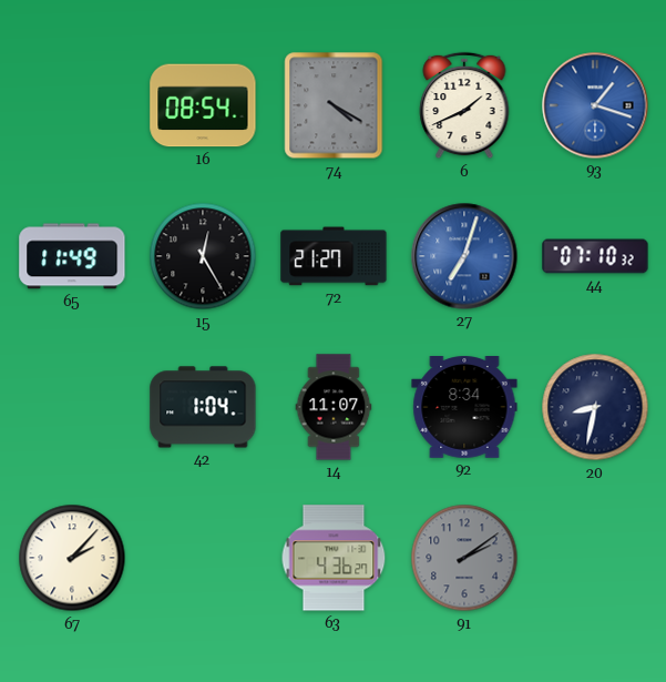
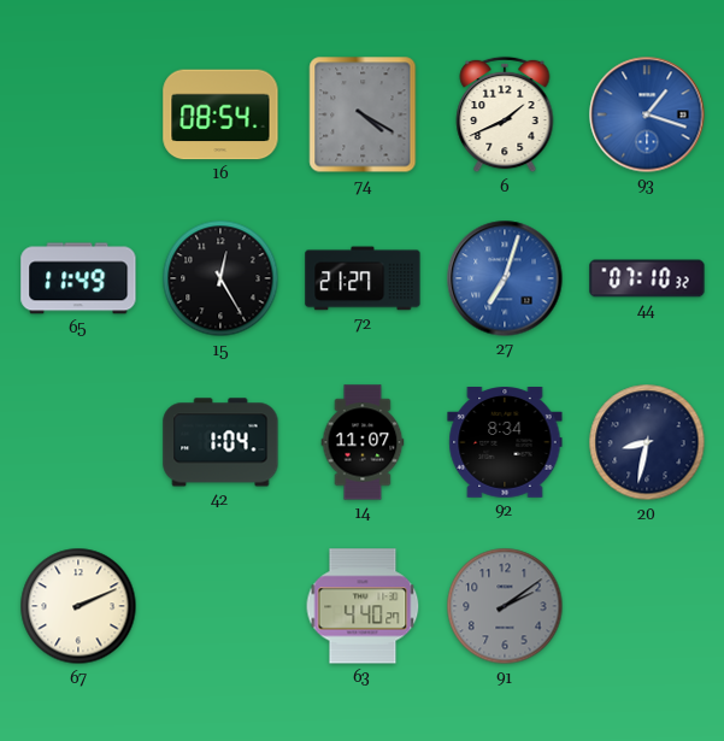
67: 2:07 -> 2:11
63: 4:36 -> 4:40
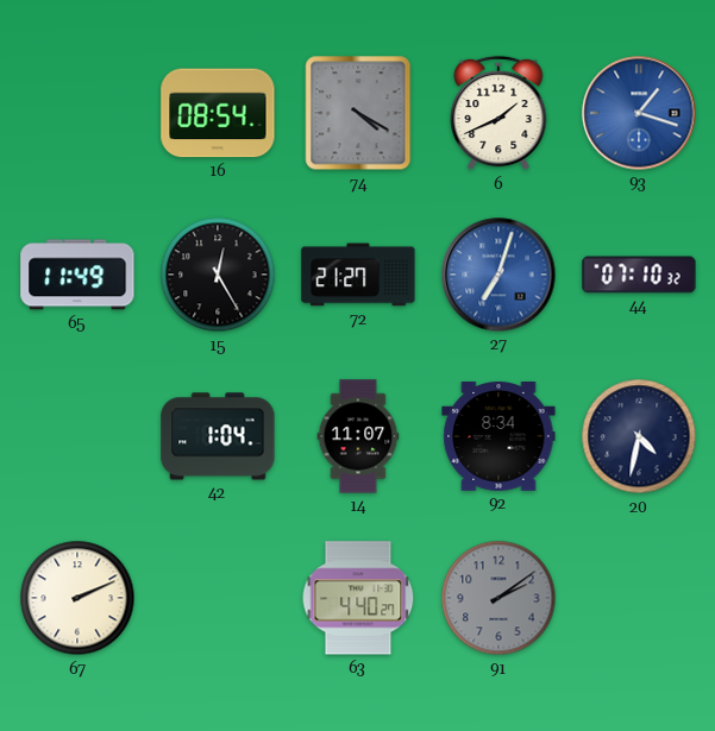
20: 8:32 -> 4:32
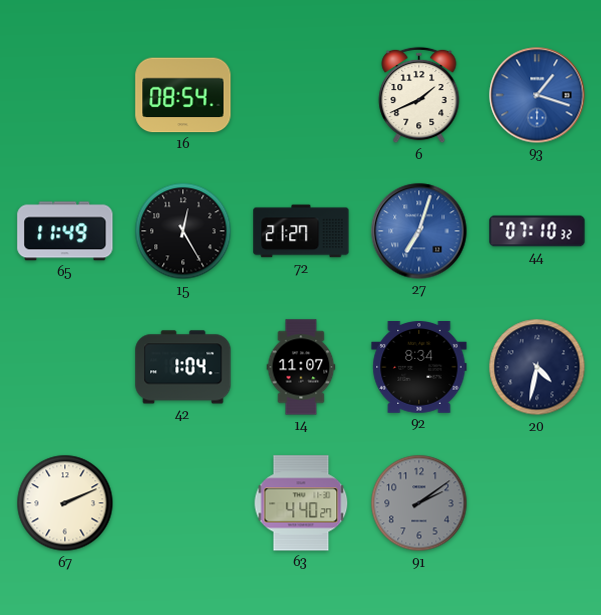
74: 4:20 -> none
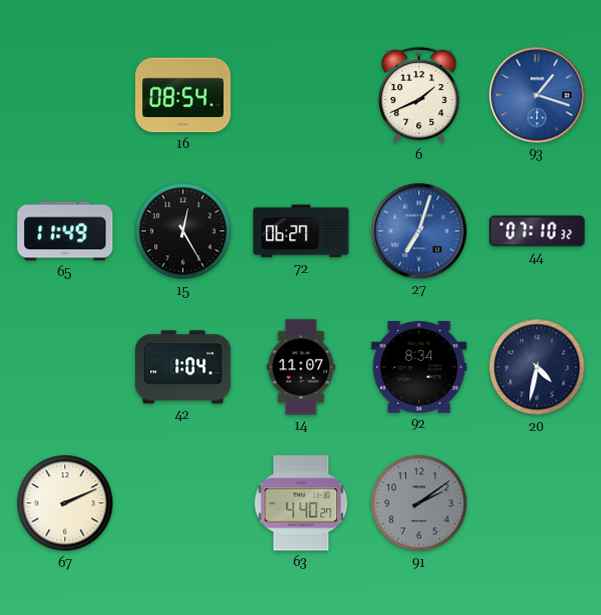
72: 21:27 -> 06:27
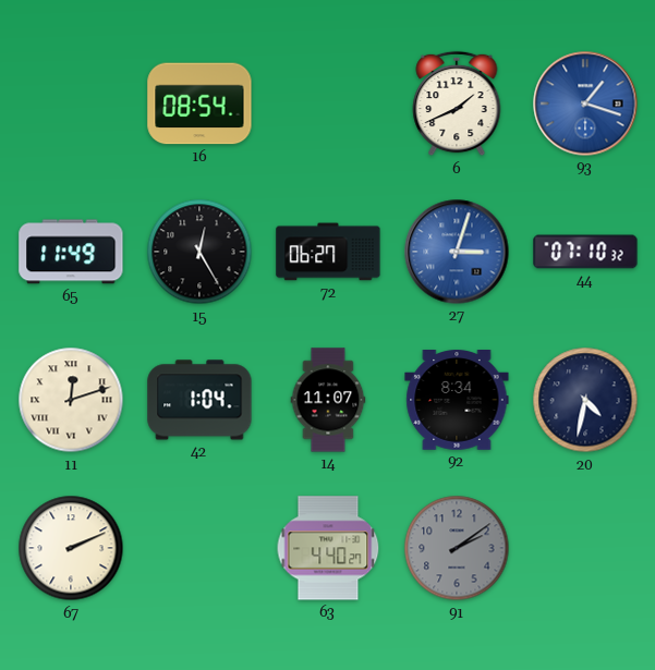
27: 7:03 -> 3:03
11: none -> 12:12
